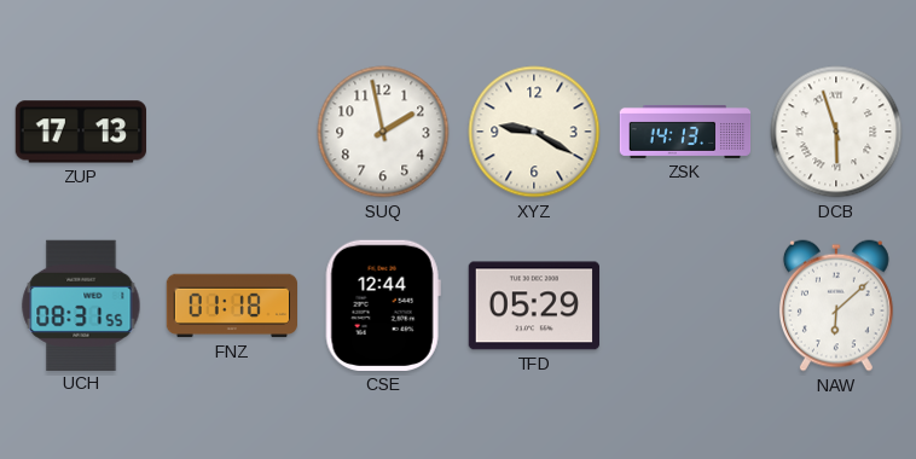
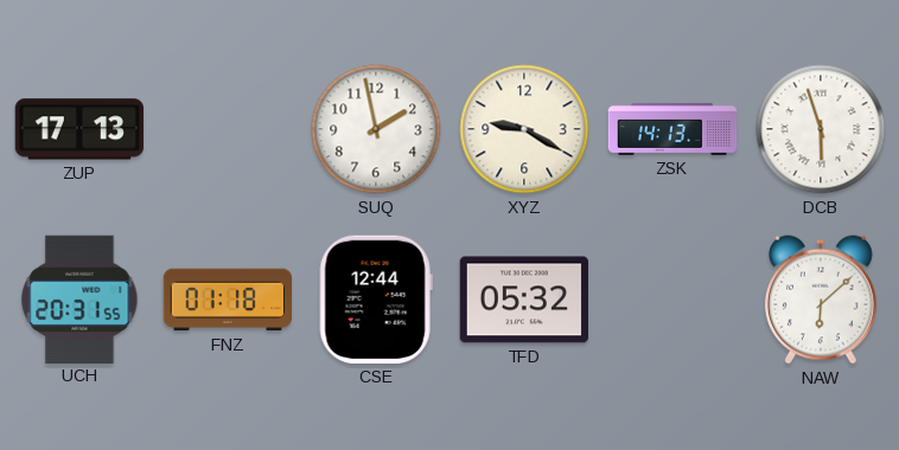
UCH: 08:31 -> 20:31
TFD: 05:29 -> 05:32
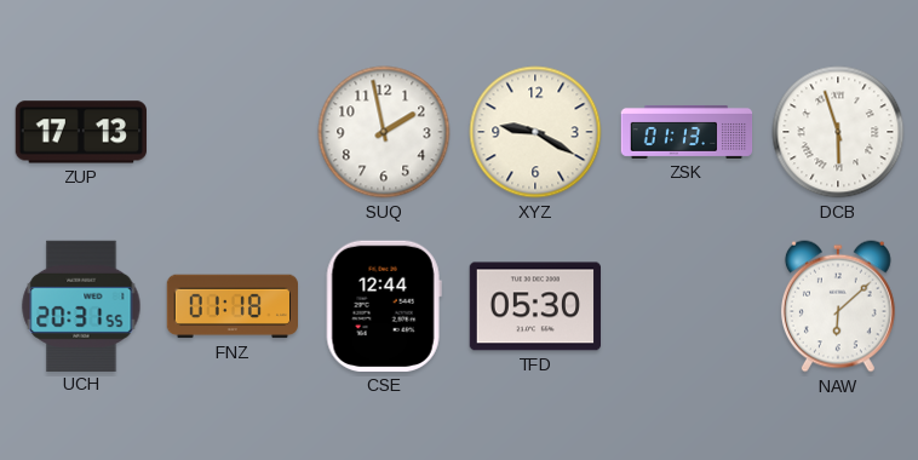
ZSK: 14:13 -> 01:13
TFD: 05:32 -> 05:30
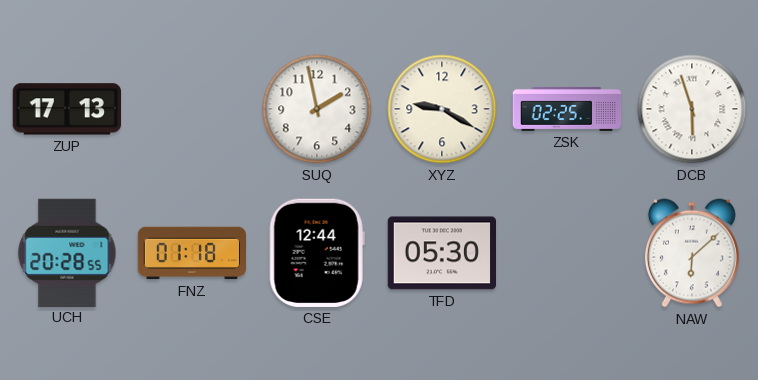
ZSK: 01:13 -> 02:25
UCH: 20:31 -> 20:28
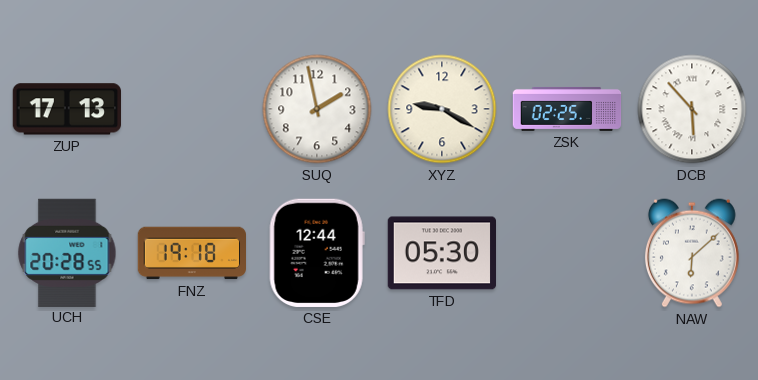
DCB: 5:57 -> 5:53
FNZ: 01:18 -> 19:18
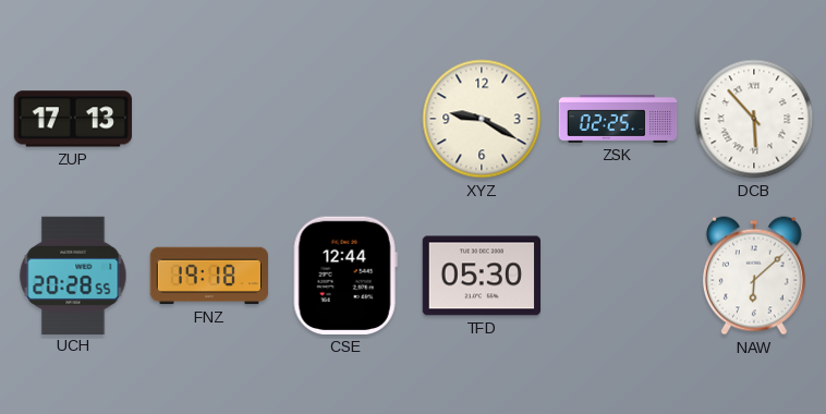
SUQ: 1:58 -> none
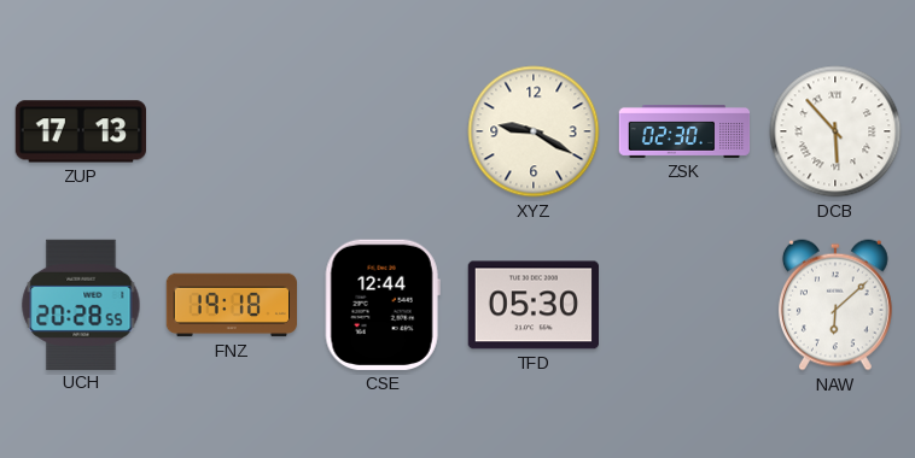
ZSK: 02:25 -> 02:30
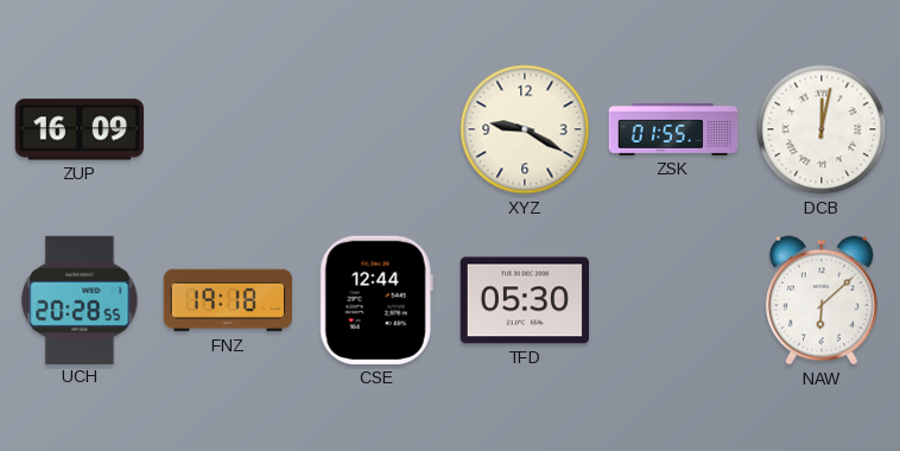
ZUP: 17:13 -> 16:09
ZSK: 02:30 -> 01:55
DCB: 5:53 -> 12:02
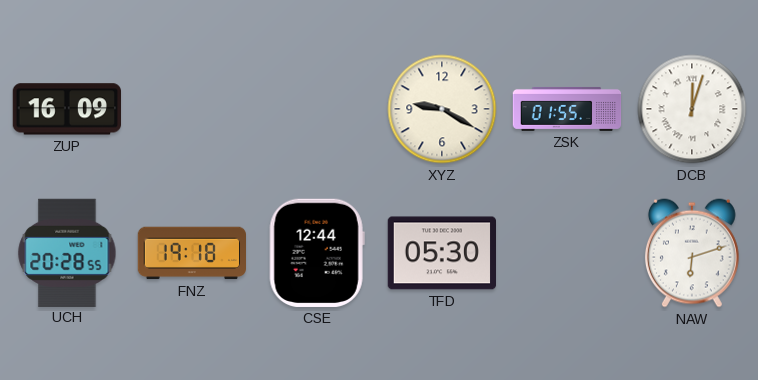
DCB: 12:02 -> 12:03
NAW: 6:08 -> 6:12
